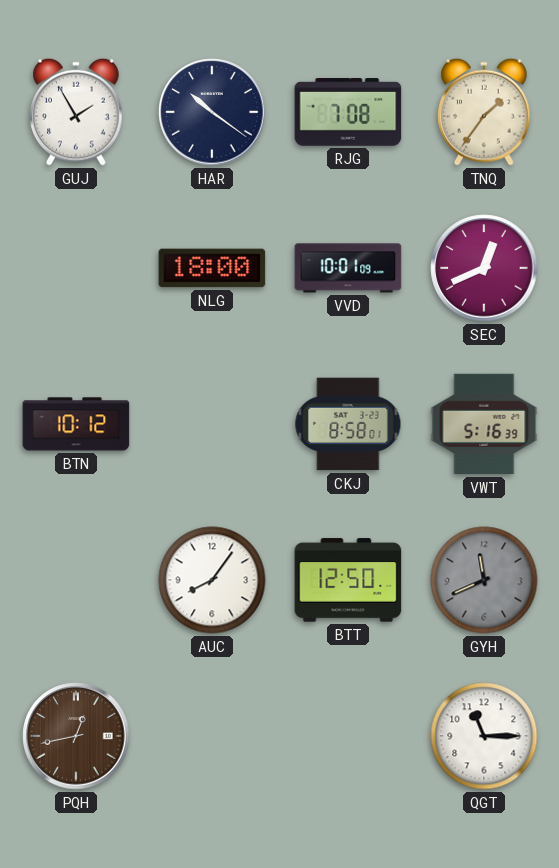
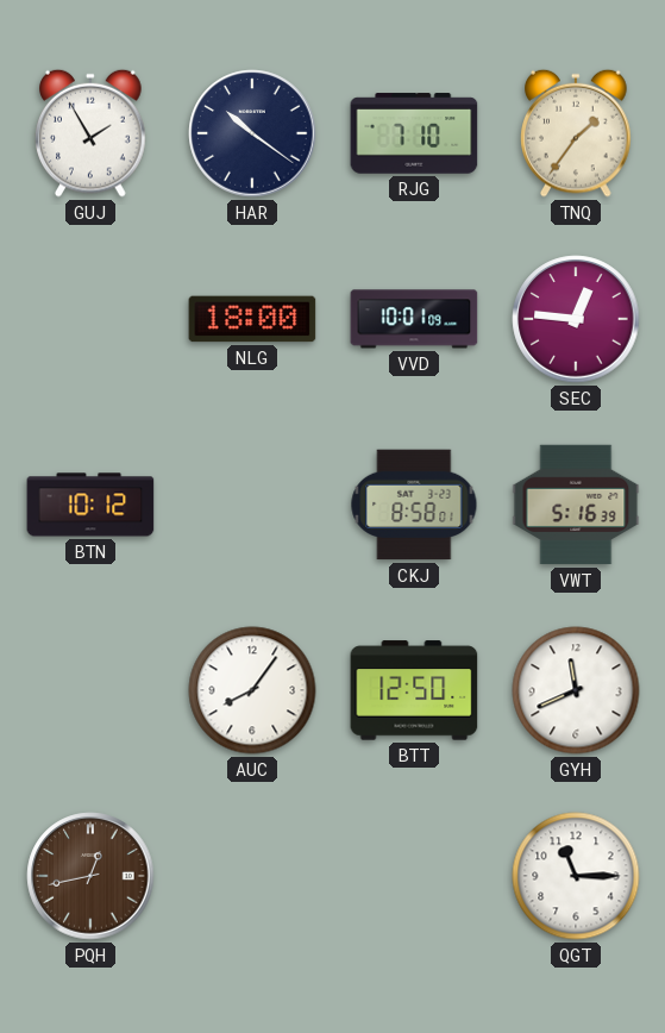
RJG: 7:08 -> 7:10
SEC: 12:41 -> 12:46
GYH dial: grey -> white
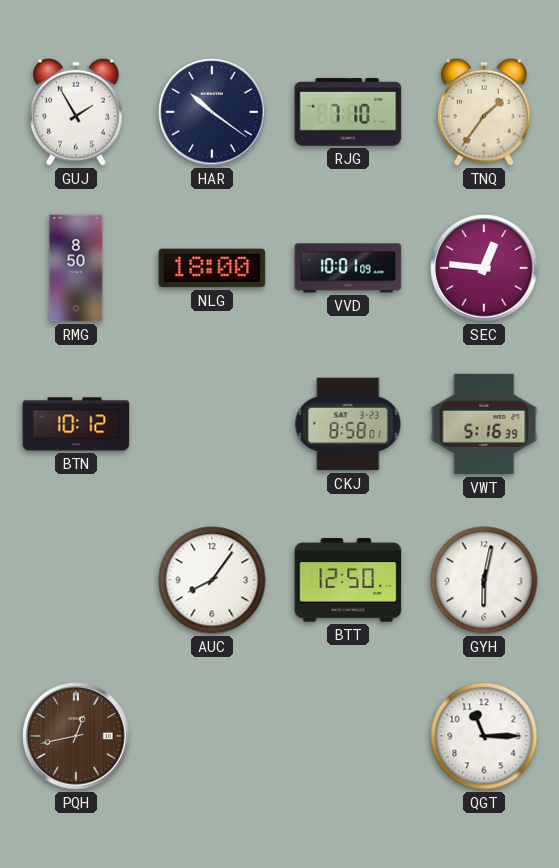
RMG: none -> 8:50
GYH: 11:41 -> 6:02
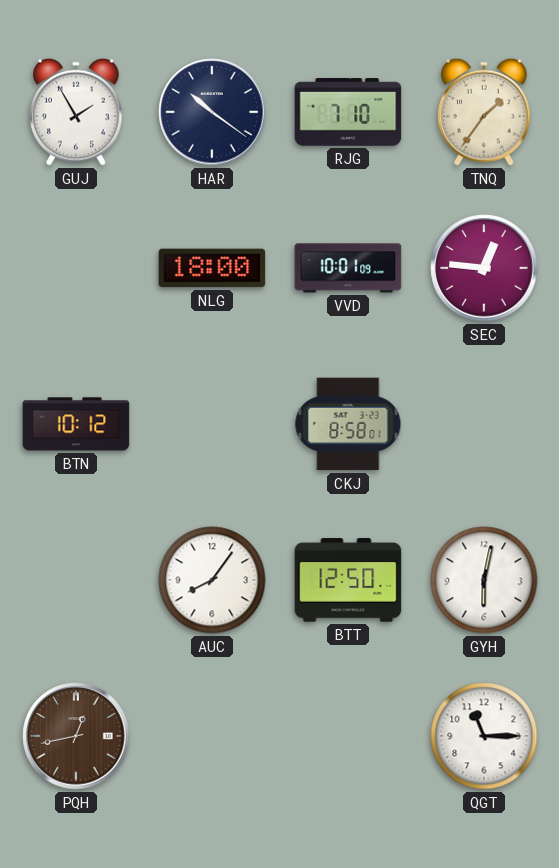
RMG: 8:50 -> none
VWT: 5:16 -> none
